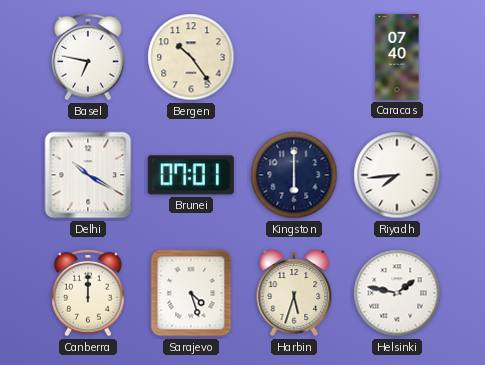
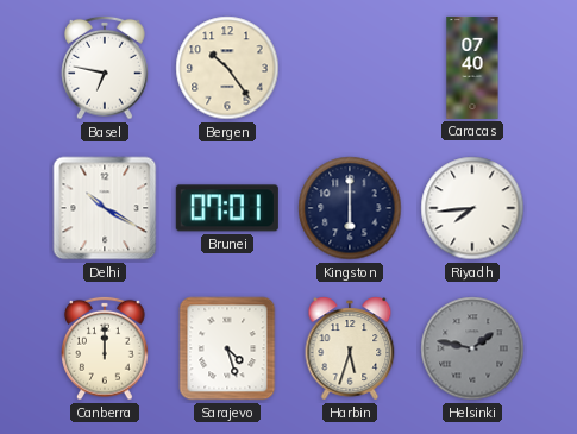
Helsinki dial: white -> grey
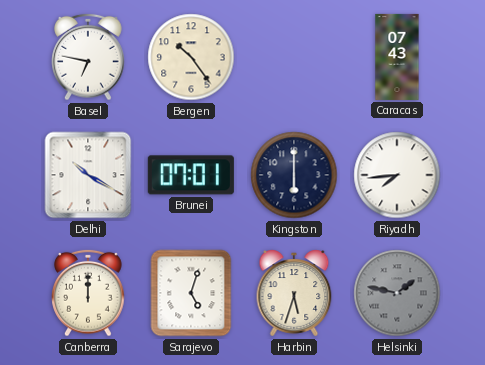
Caracas: 07:40 -> 07:43
Sarajevo: 4:27 -> 5:03
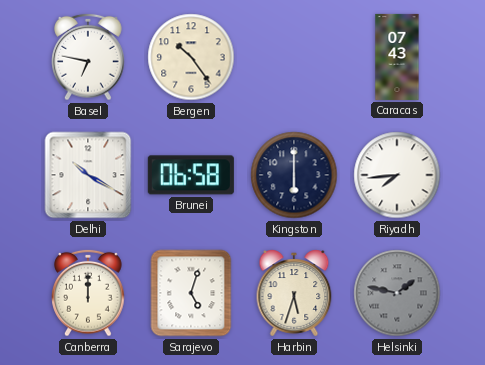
Brunei: 07:01 -> 06:58
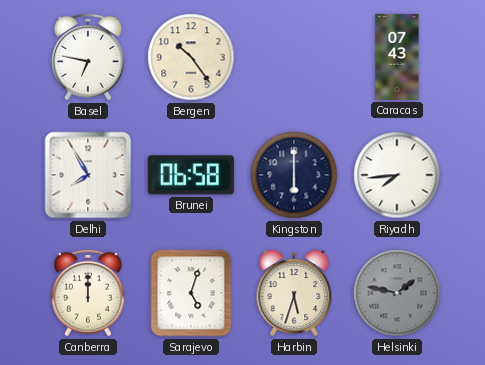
Delhi: 10:20 -> 7:55
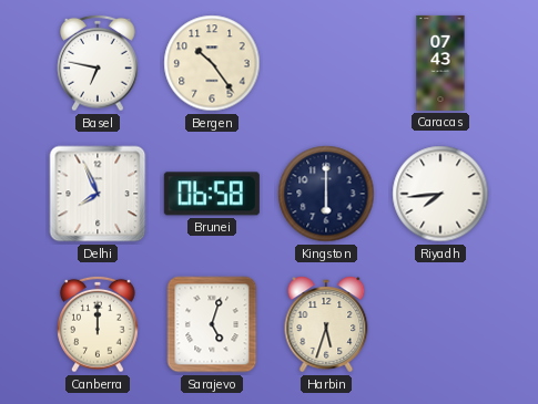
Delhi: 7:55 -> 7:56
Helsinki: 1:47 -> none
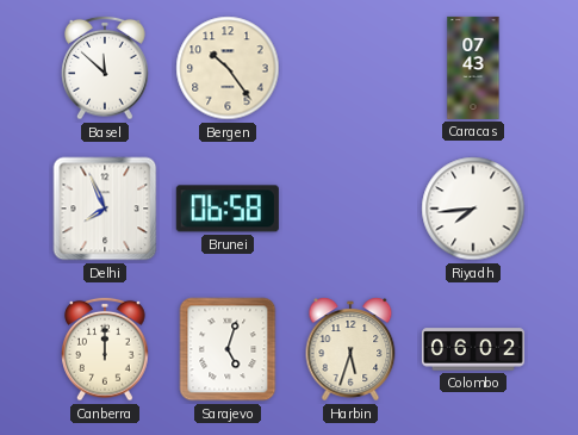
Basel: 6:47 -> 11:52
Kingston: 6:00 -> none
Colombo: none -> 06:02
